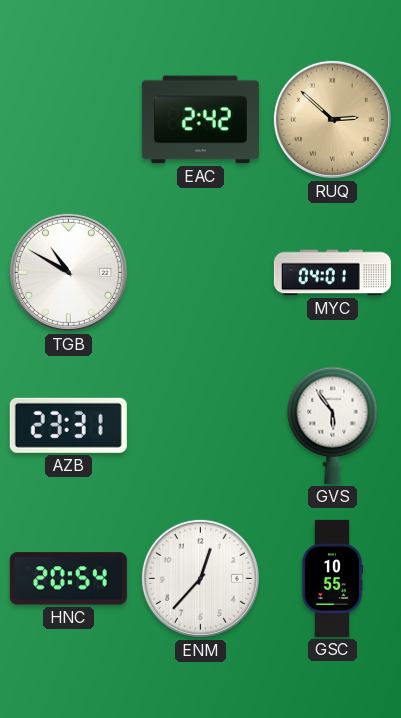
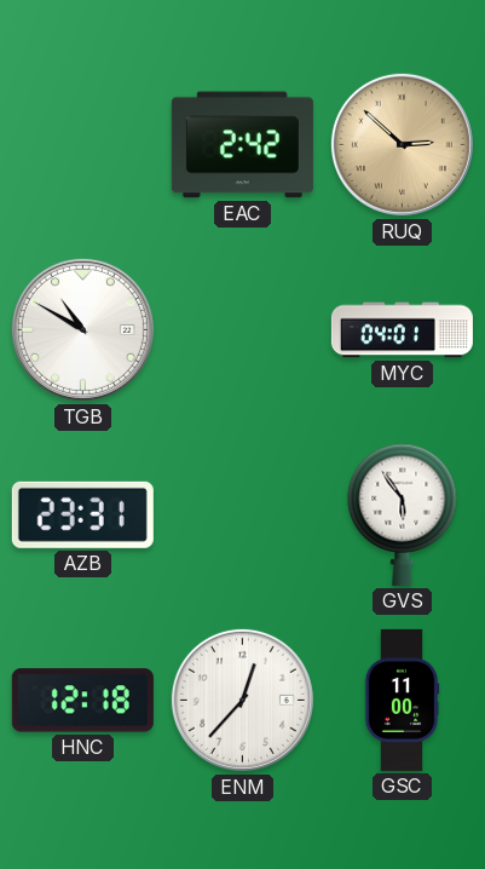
HNC: 20:54 -> 12:18
GSC: 10:55 -> 11:00
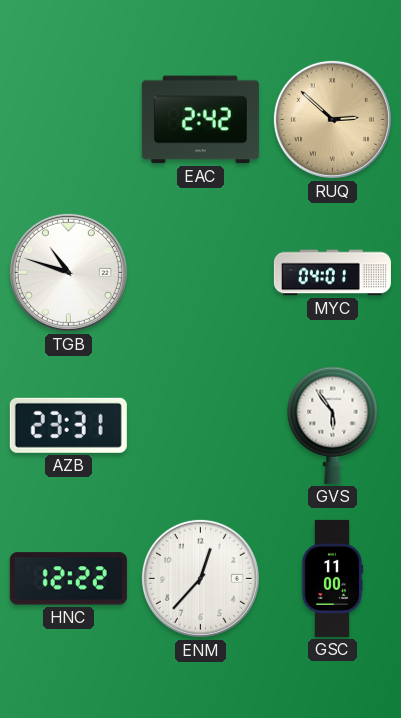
TGB: 10:50 -> 10:48
HNC: 12:18 -> 12:22
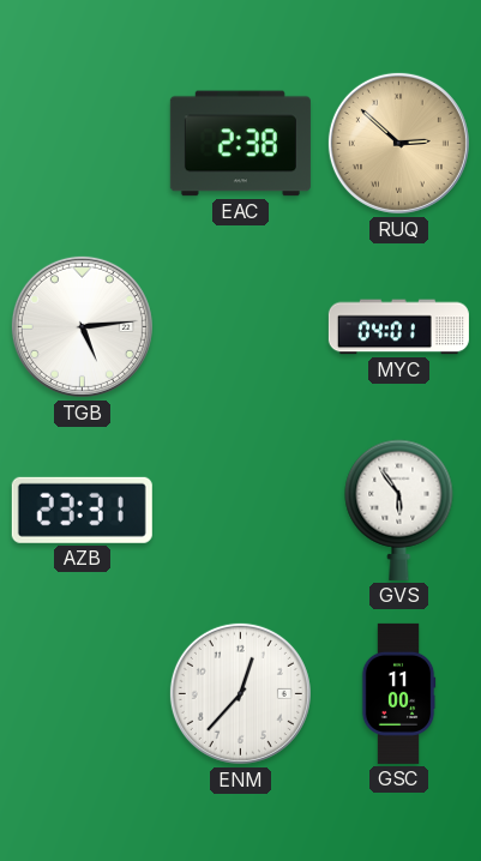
EAC: 2:42 -> 2:38
TGB: 10:48 -> 5:14
HNC: 12:22 -> none
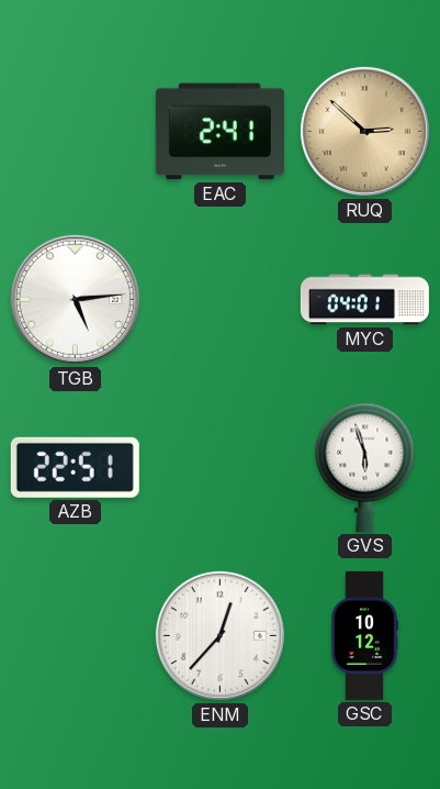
EAC: 2:38 -> 2:41
AZB: 23:31 -> 22:51
GVS: 5:54 -> 5:57
GSC: 11:00 -> 10:12
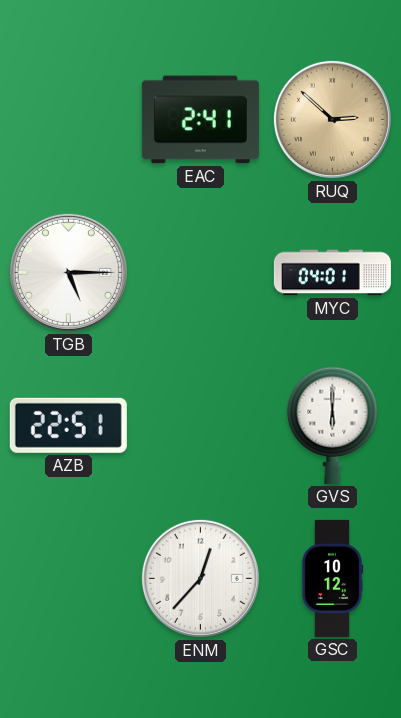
TGB: 5:14 -> 5:15
GVS: 5:57 -> 6:00
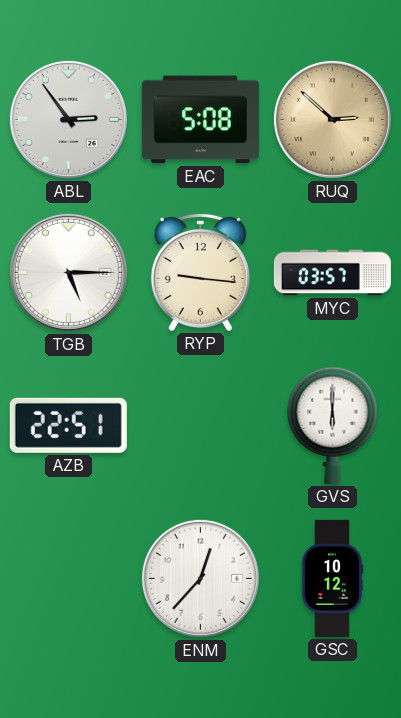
ABL: none -> 2:54
EAC: 2:41 -> 5:08
RYP: none -> 9:16
MYC: 04:01 -> 03:57
